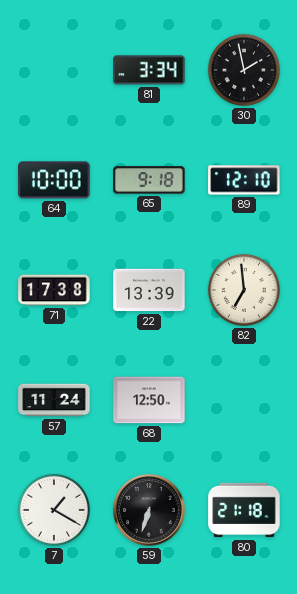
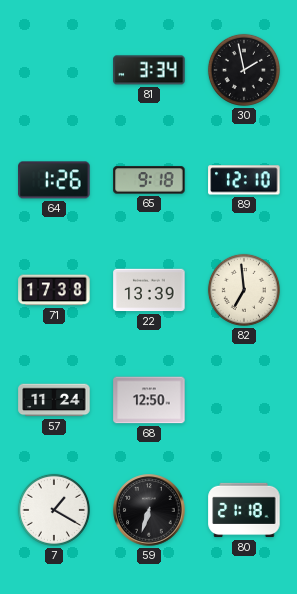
64: 10:00 -> 1:26
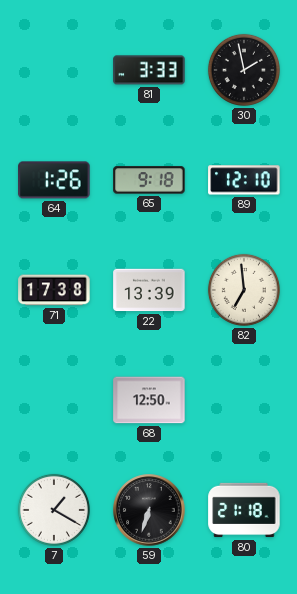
81: 3:34 -> 3:33
57: 11:24 -> none
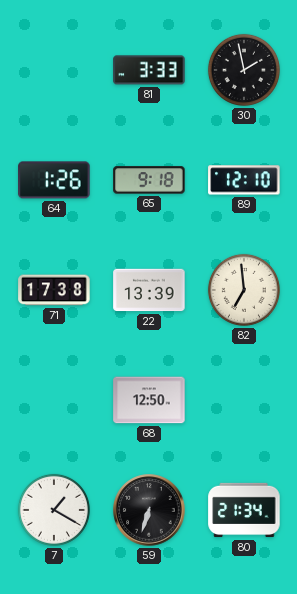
80: 21:18 -> 21:34
